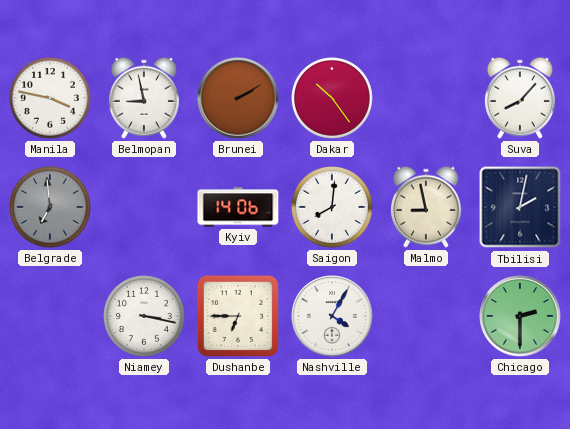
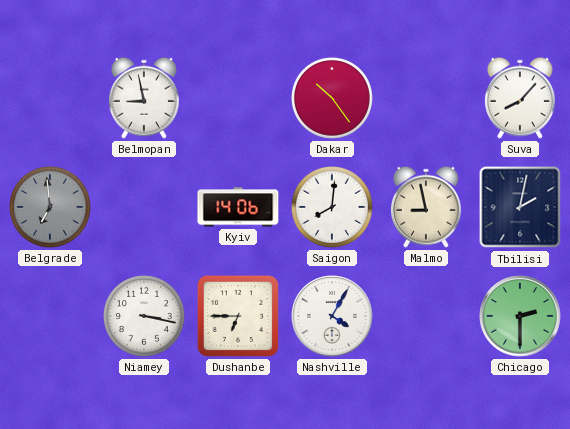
Manila: 3:47 -> none
Brunei: 2:10 -> none
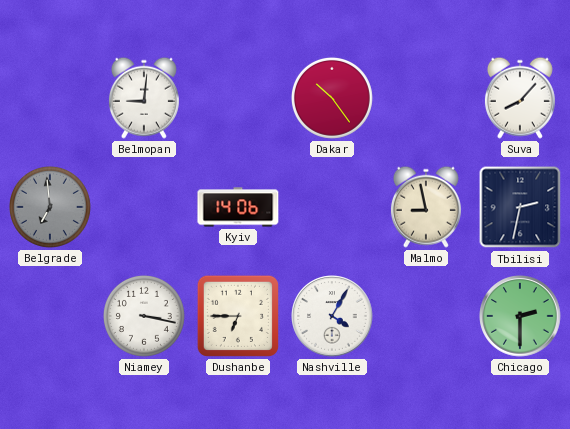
Belmopan: 8:58 -> 9:01
Saigon: 8:01 -> none
Tbilisi: 2:02 -> 2:32
